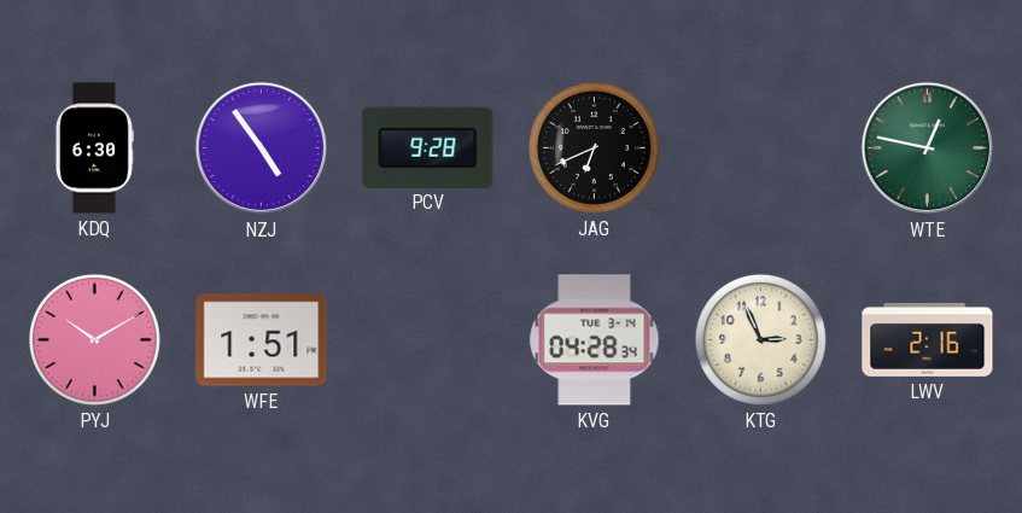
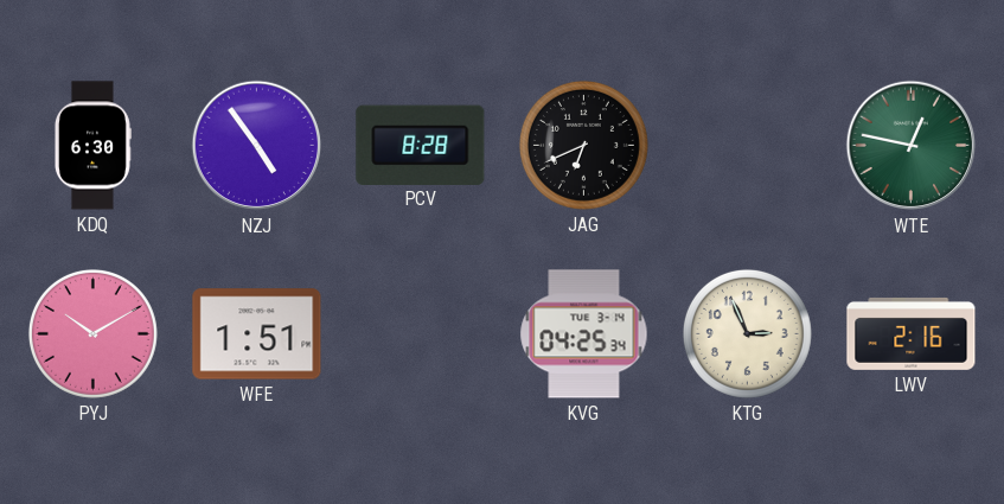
PCV: 9:28 -> 8:28
KVG: 04:28 -> 04:25
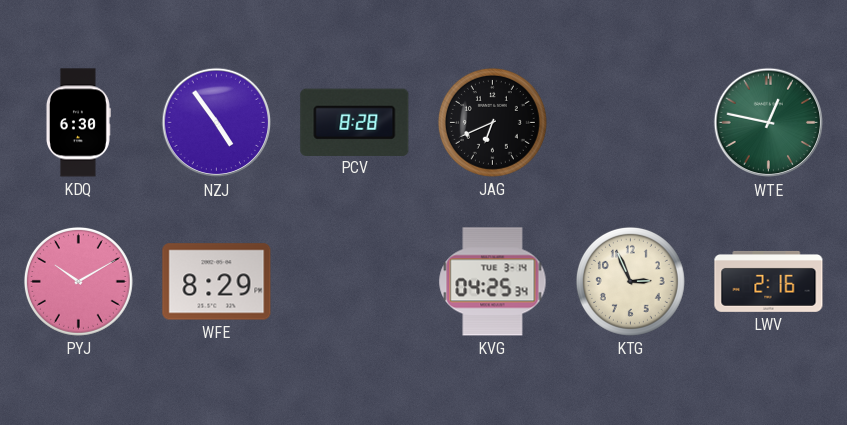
WFE: 1:51 -> 8:29
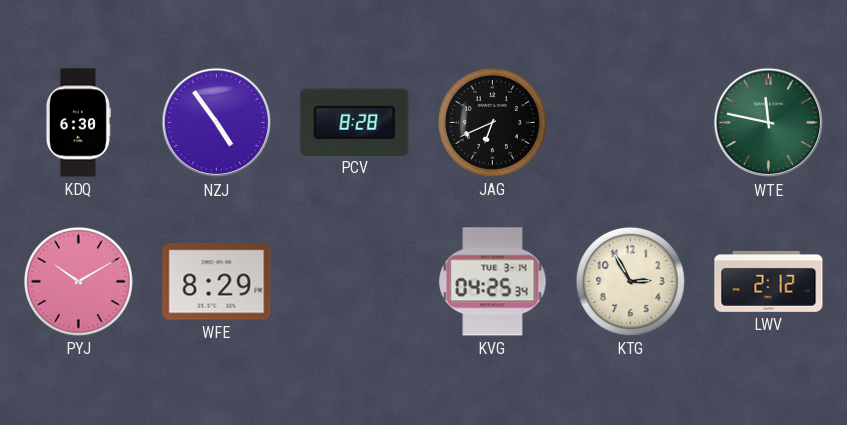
WTE: 12:47 -> 11:47
KTG: 2:56 -> 2:55
LWV: 2:16 -> 2:12
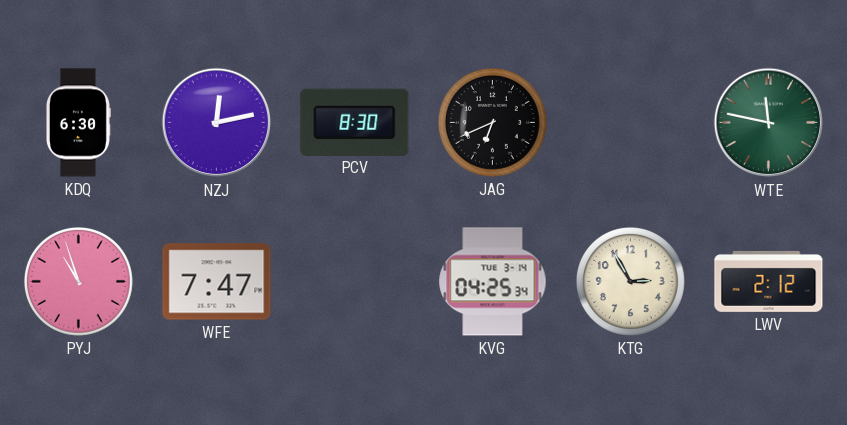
NZJ: 4:54 -> 12:13
PCV: 8:28 -> 8:30
PYJ: 10:10 -> 10:57
WFE: 8:29 -> 7:47
